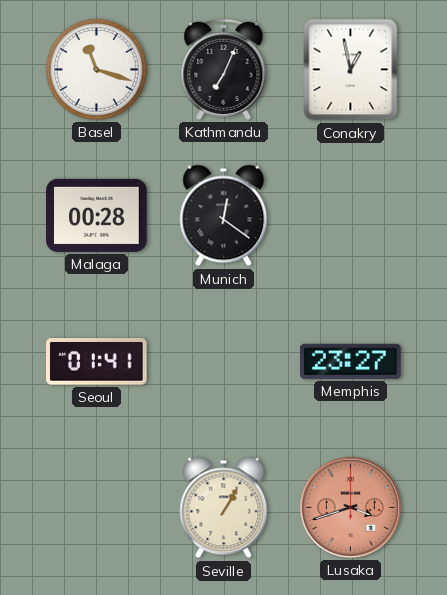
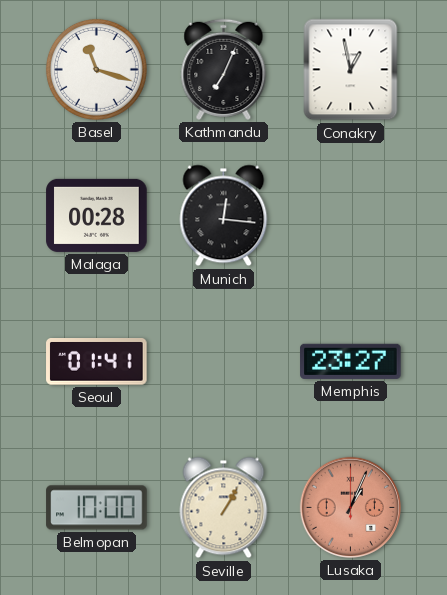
Munich: 12:21 -> 12:16
Belmopan: none -> 10:00
Lusaka: 3:42 -> 1:04
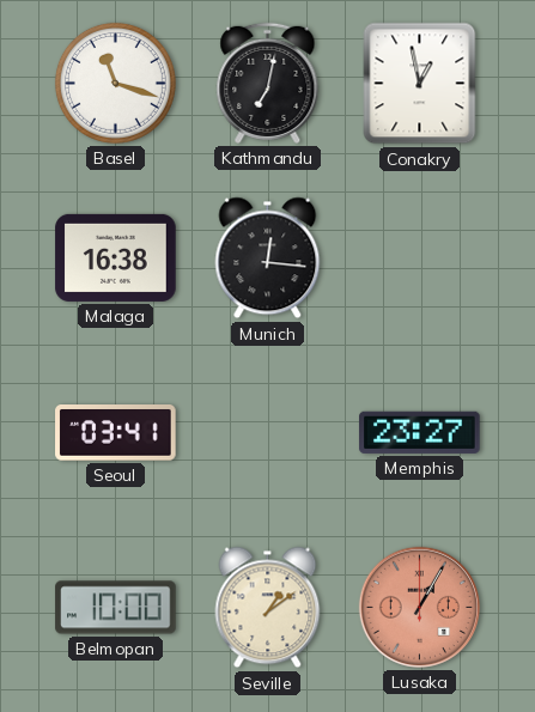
Kathmandu: 7:04 -> 7:02
Malaga: 00:28 -> 16:38
Seoul: 01:41 -> 03:41
Seville: 1:05 -> 1:09
Lusaka: 1:04 -> 1:05
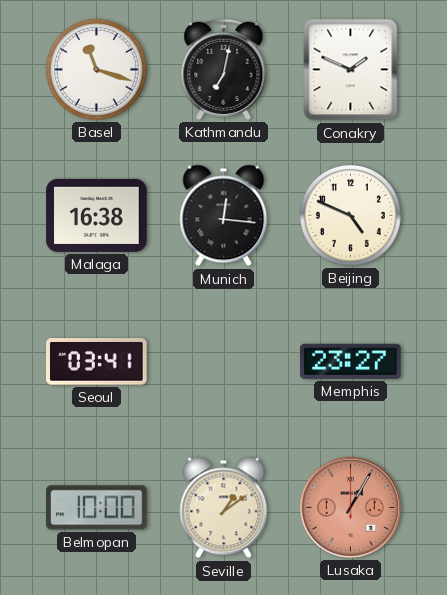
Conakry: 12:58 -> 1:49
Beijing: none -> 4:49
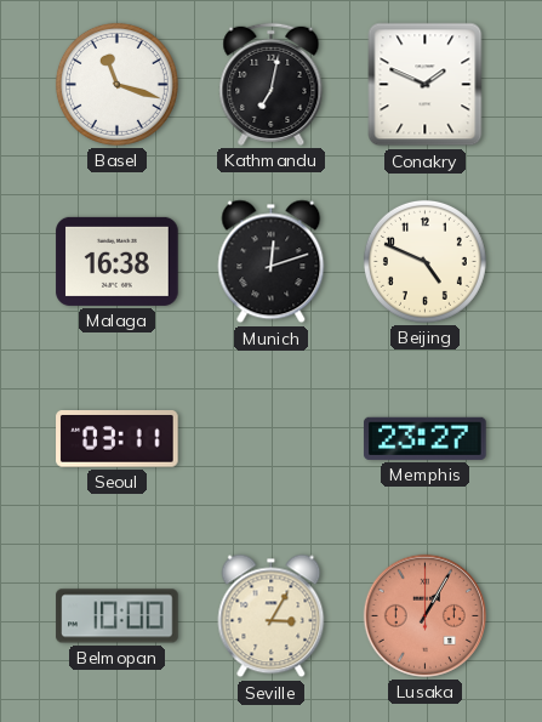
Munich: 12:16 -> 12:12
Seoul: 03:41 -> 03:11
Seville: 1:09 -> 3:05
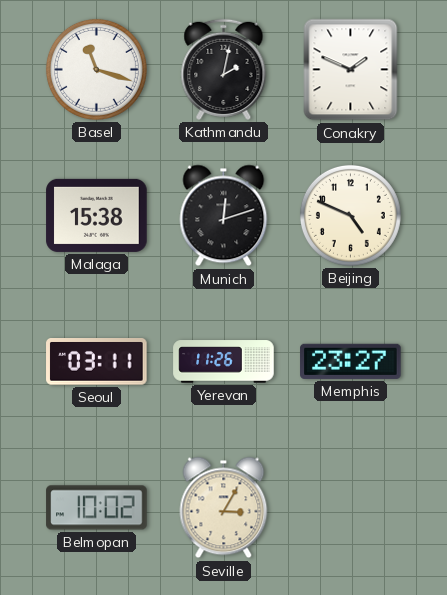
Kathmandu: 7:02 -> 2:02
Malaga: 16:38 -> 15:38
Yerevan: none -> 11:26
Belmopan: 10:00 -> 10:02
Lusaka: 1:05 -> none
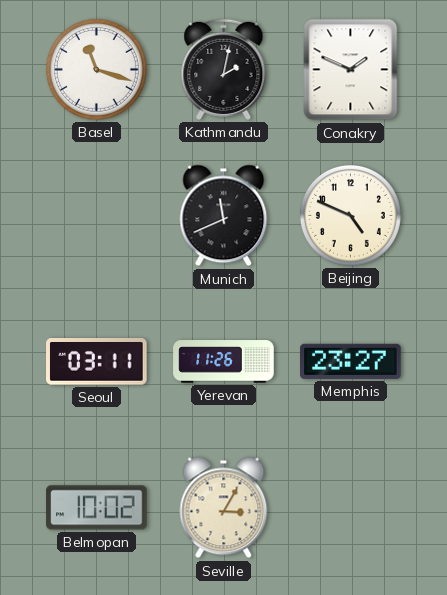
Malaga: 15:38 -> none
Munich: 12:12 -> 11:41
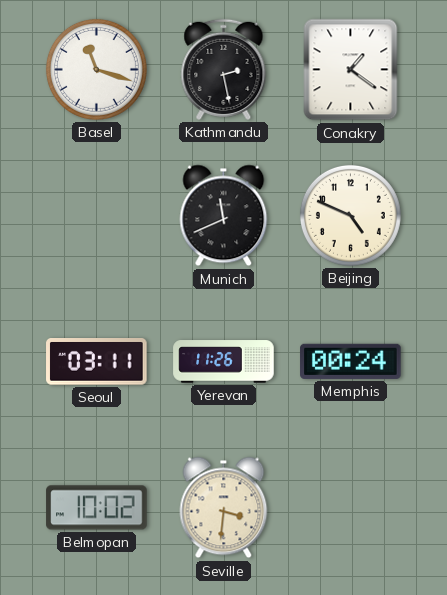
Kathmandu: 2:02 -> 2:28
Conakry: 1:49 -> 1:21
Memphis: 23:27 -> 00:24
Seville: 3:05 -> 3:31
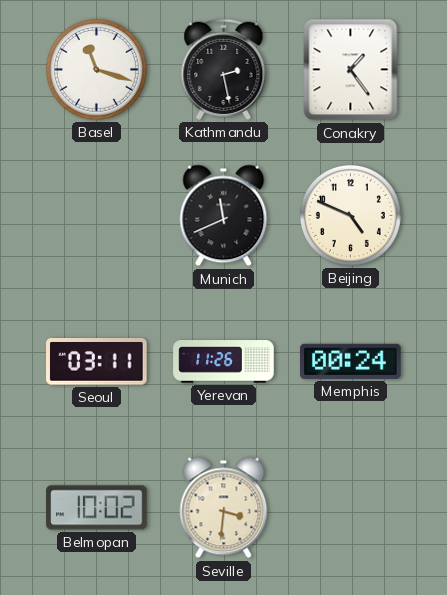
Conakry: 1:21 -> 1:24
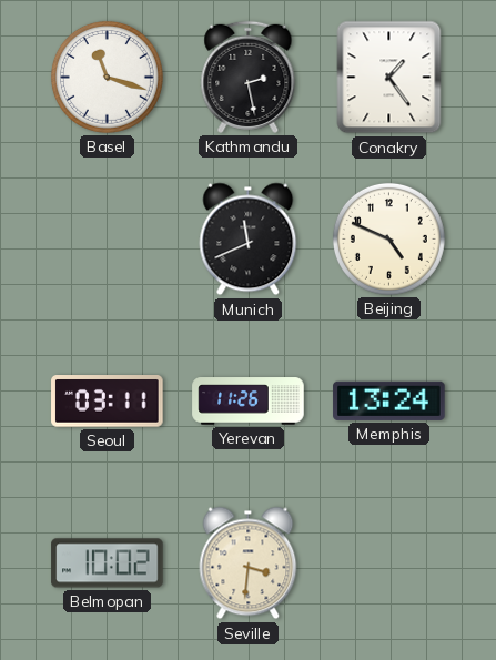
Memphis: 00:24 -> 13:24
